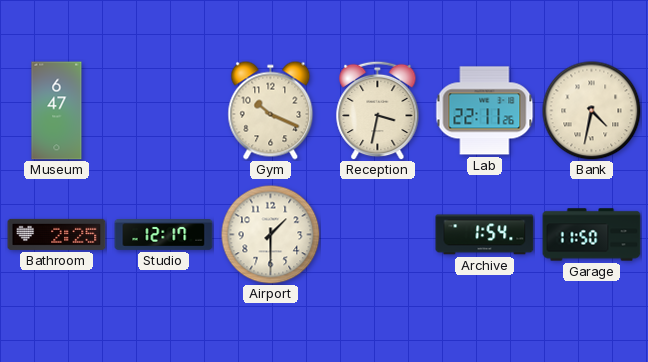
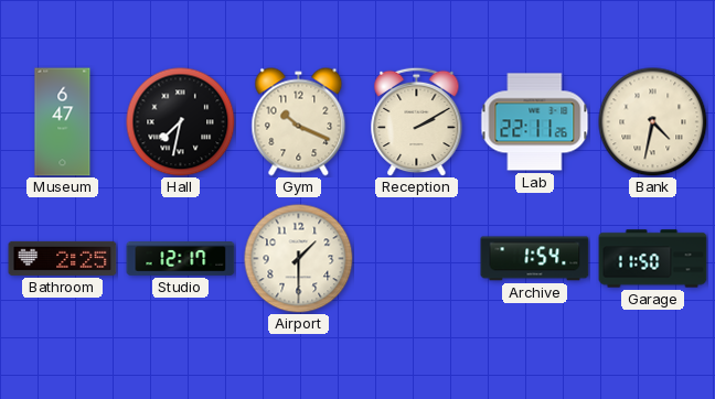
Hall: none -> 7:32
Reception: 3:32 -> 2:10
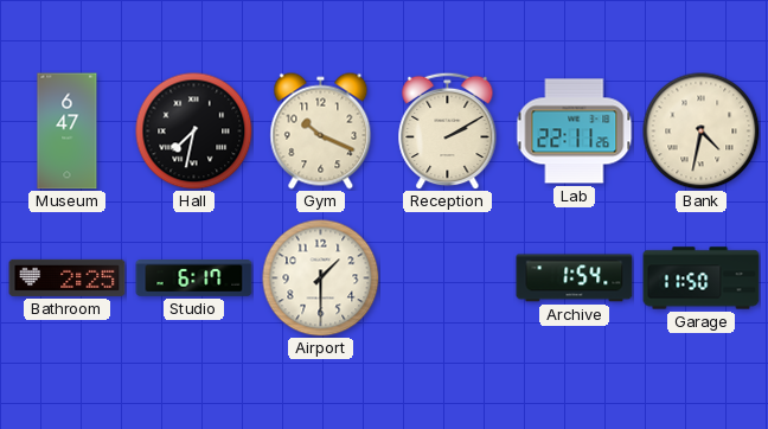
Studio: 12:17 -> 6:17
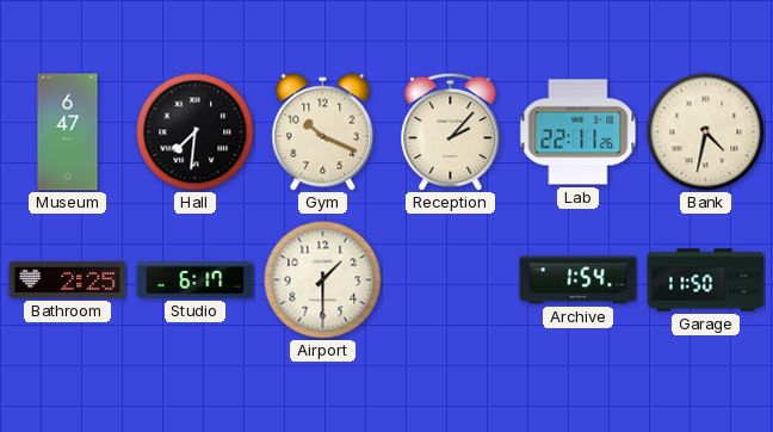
Hall: 7:32 -> 7:31
Reception: 2:10 -> 2:07
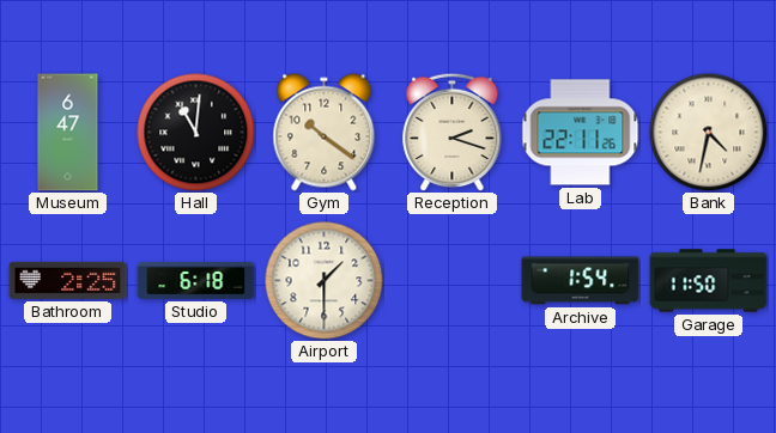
Hall: 7:31 -> 11:01
Gym: 10:19 -> 10:21
Reception: 2:07 -> 2:18
Studio: 6:17 -> 6:18
